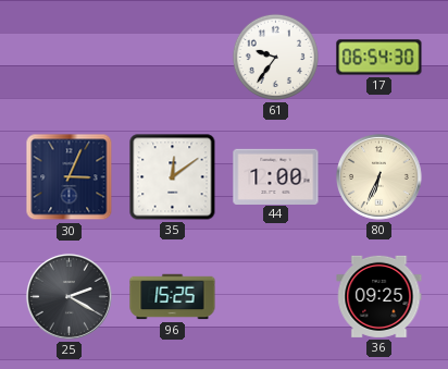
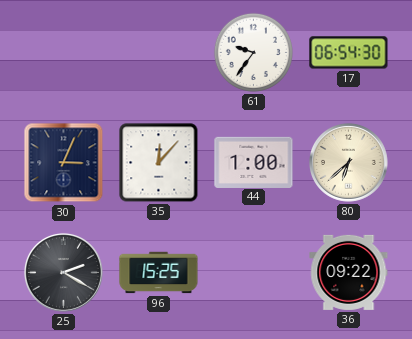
35: 12:09 -> 12:07
80: 6:34 -> 6:38
36: 09:25 -> 09:22
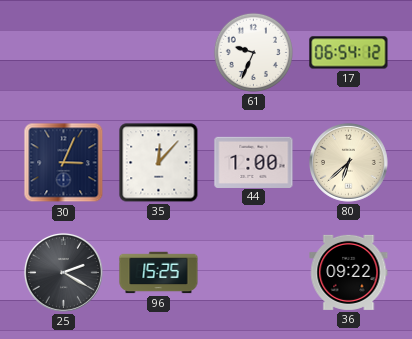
61: 9:36 -> 9:34
17: 06:54:30 -> 06:54:12
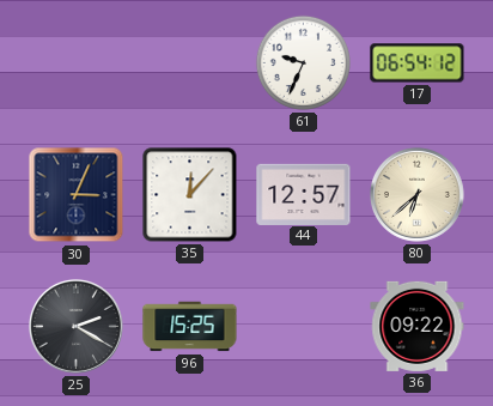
44: 1:00 -> 12:57
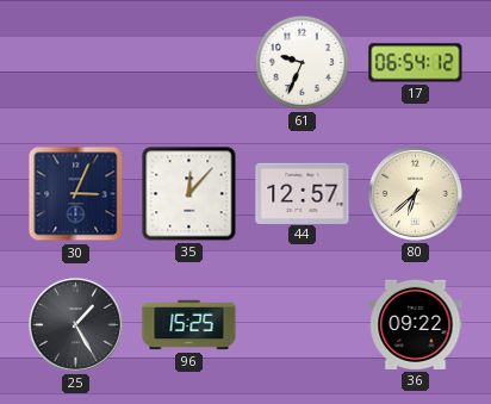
25: 2:20 -> 1:25
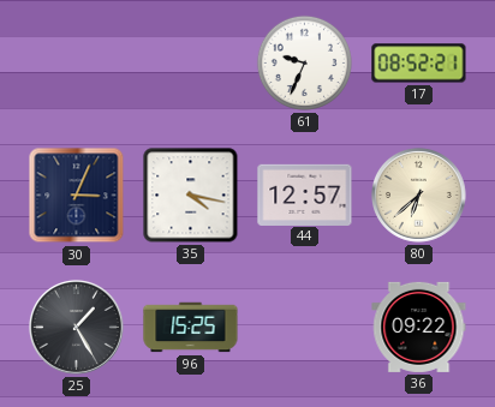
17: 06:54 -> 08:52
35: 12:07 -> 4:17
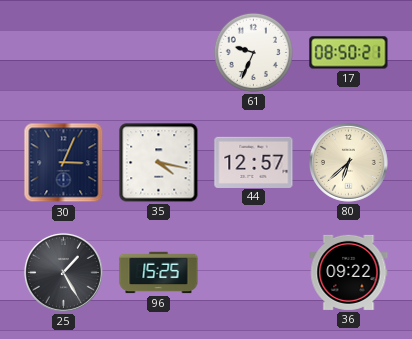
17: 08:52 -> 08:50
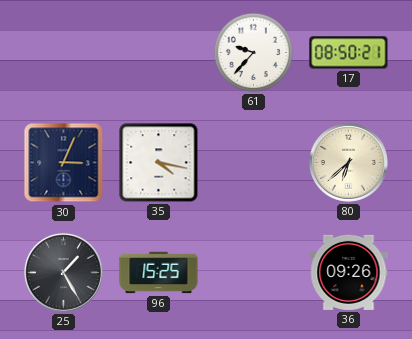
61: 9:34 -> 9:37
44: 12:57 -> none
36: 09:22 -> 09:26
